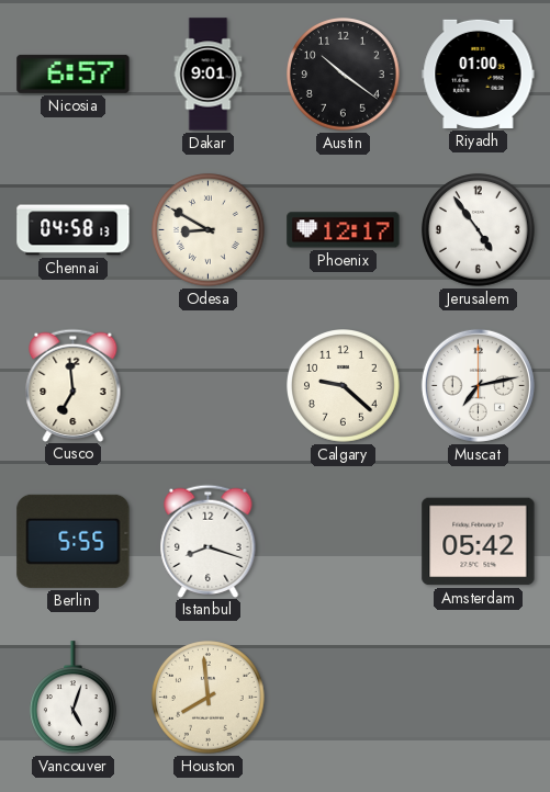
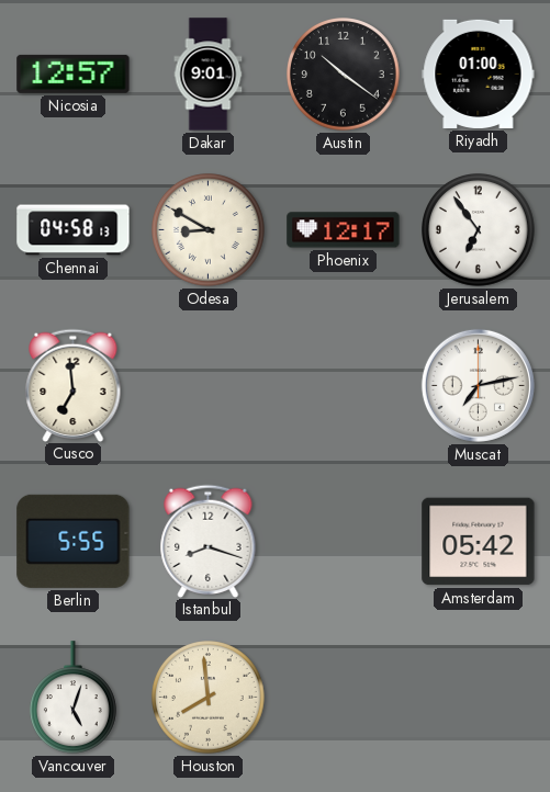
Nicosia: 6:57 -> 12:57
Jerusalem: 4:54 -> 6:54
Calgary: 9:22 -> none
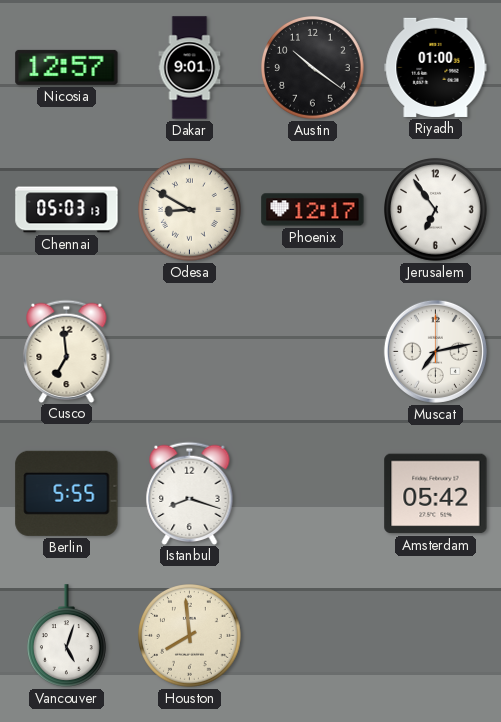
Chennai: 04:58 -> 05:03
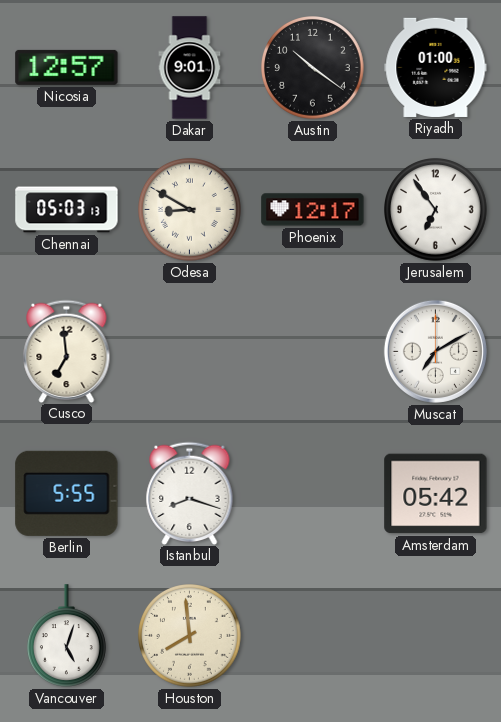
Muscat: 7:13 -> 7:10
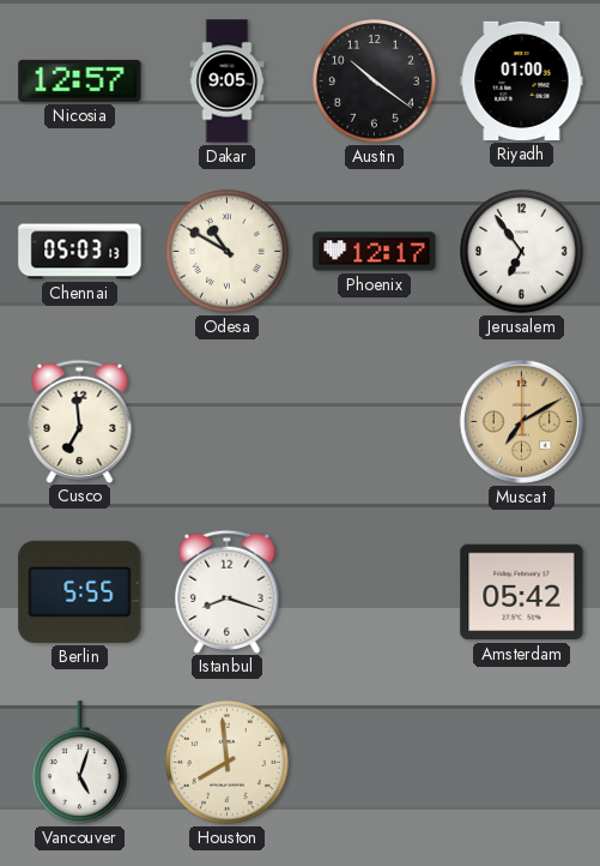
Dakar: 9:01 -> 9:05
Odesa: 8:50 -> 10:50
Muscat dial: white -> champagne
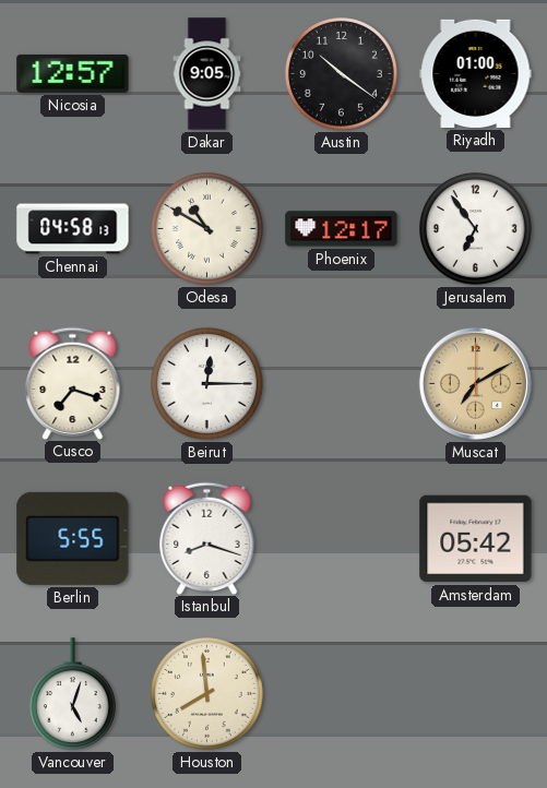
Chennai: 05:03 -> 04:58
Cusco: 6:59 -> 7:18
Beirut: none -> 12:15
